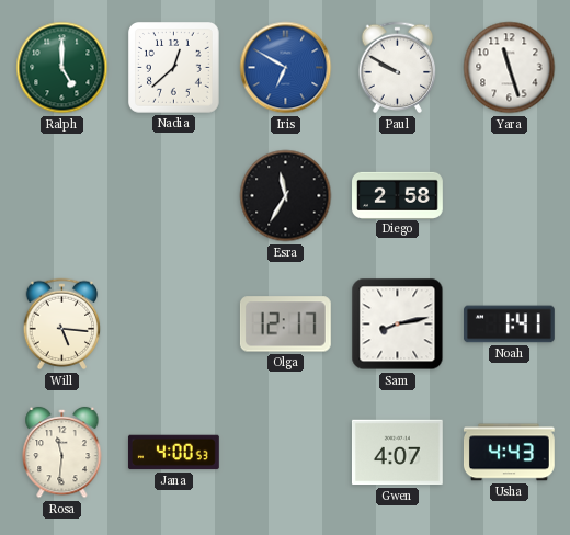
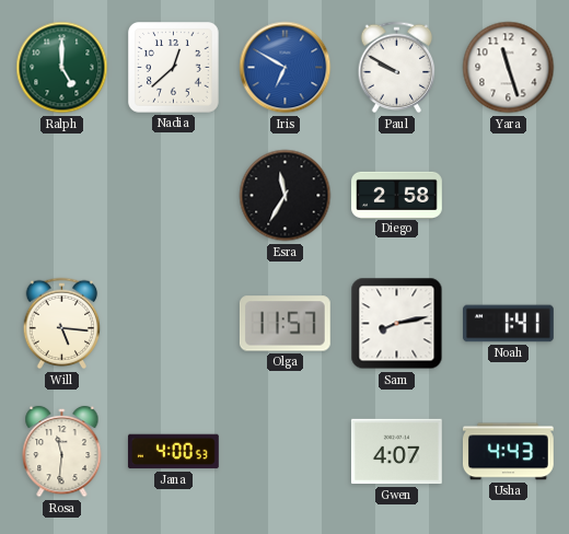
Olga: 12:17 -> 11:57
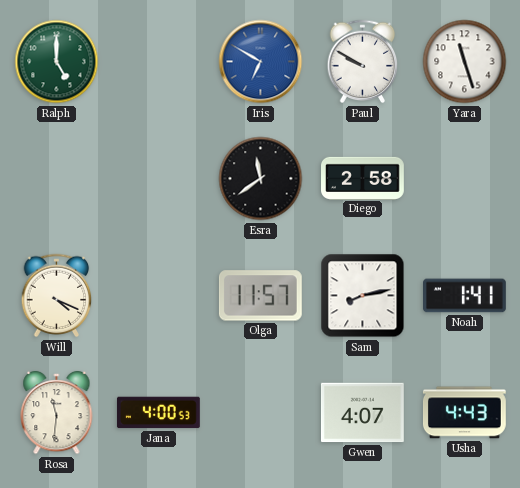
Nadia: 12:38 -> none
Esra: 11:35 -> 11:39
Will: 5:16 -> 4:19
